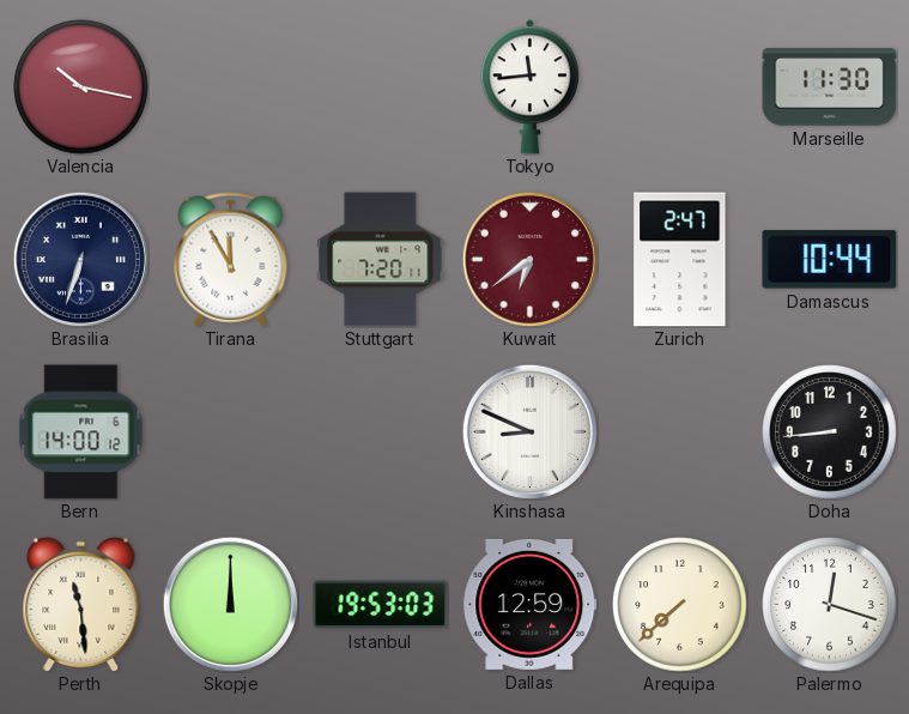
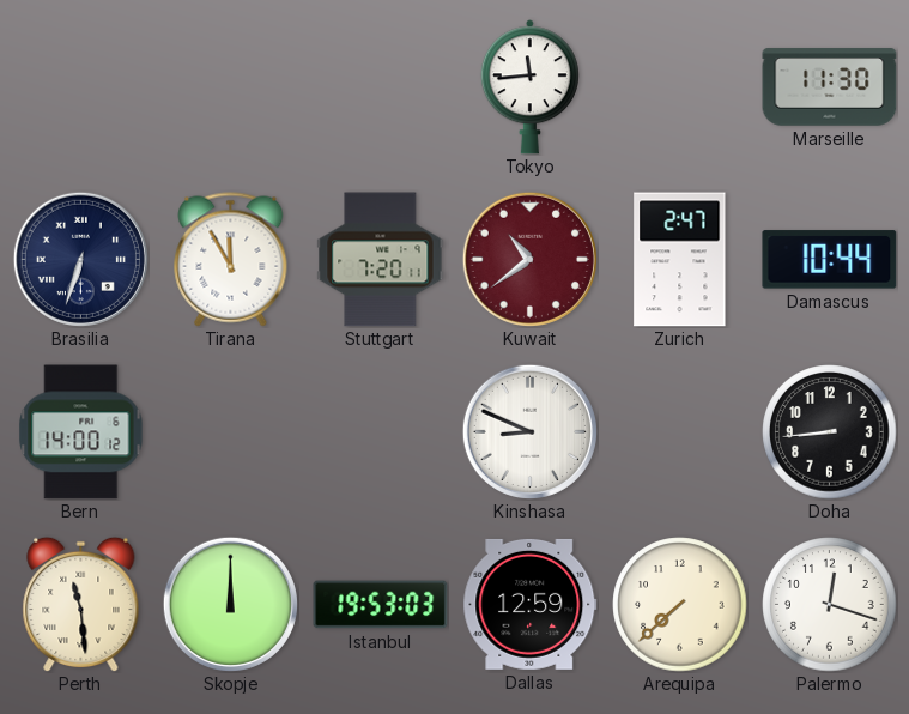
Valencia: 10:17 -> none
Kuwait: 6:39 -> 10:39
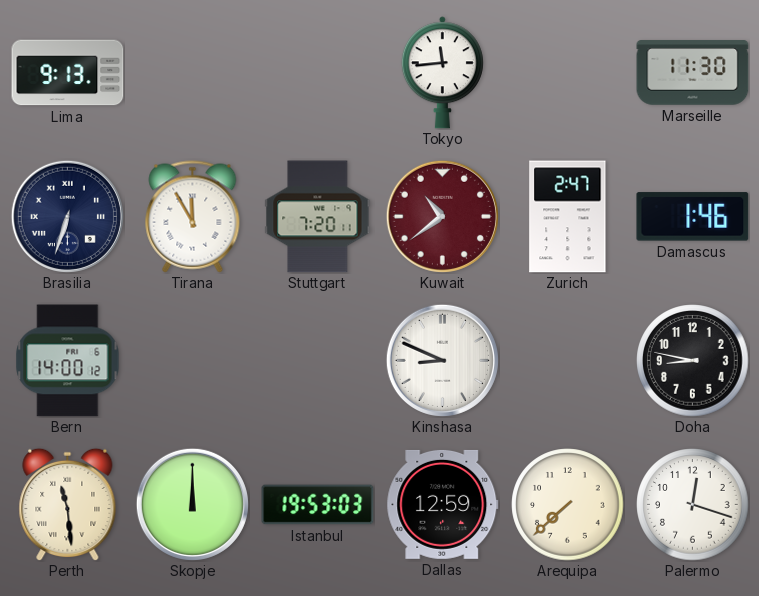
Lima: none -> 9:13
Damascus: 10:44 -> 1:46
Doha: 8:44 -> 8:47
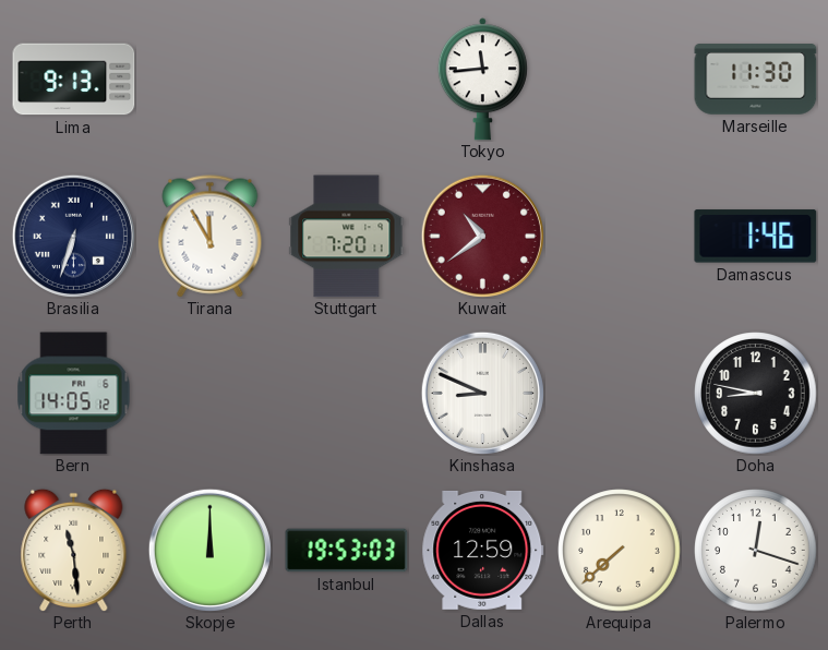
Zurich: 2:47 -> none
Bern: 14:00 -> 14:05
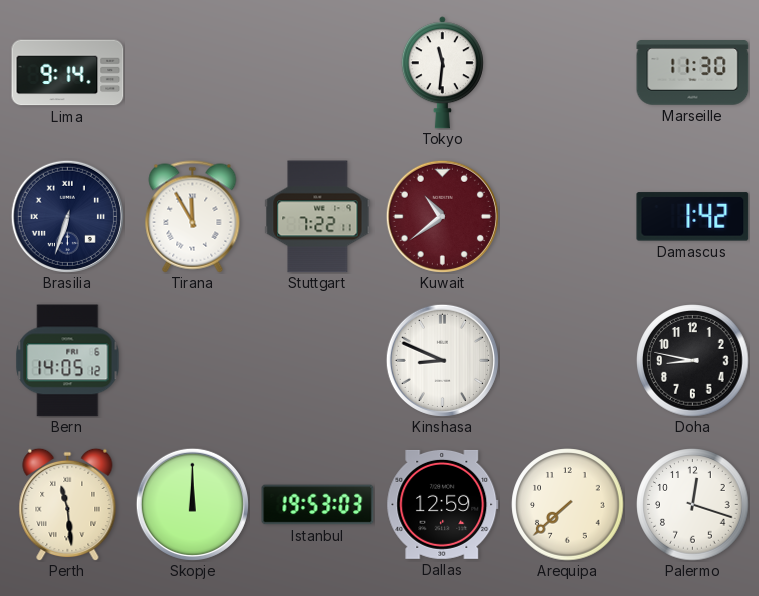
Lima: 9:13 -> 9:14
Tokyo: 11:44 -> 11:31
Stuttgart: 7:20 -> 7:22
Damascus: 1:46 -> 1:42
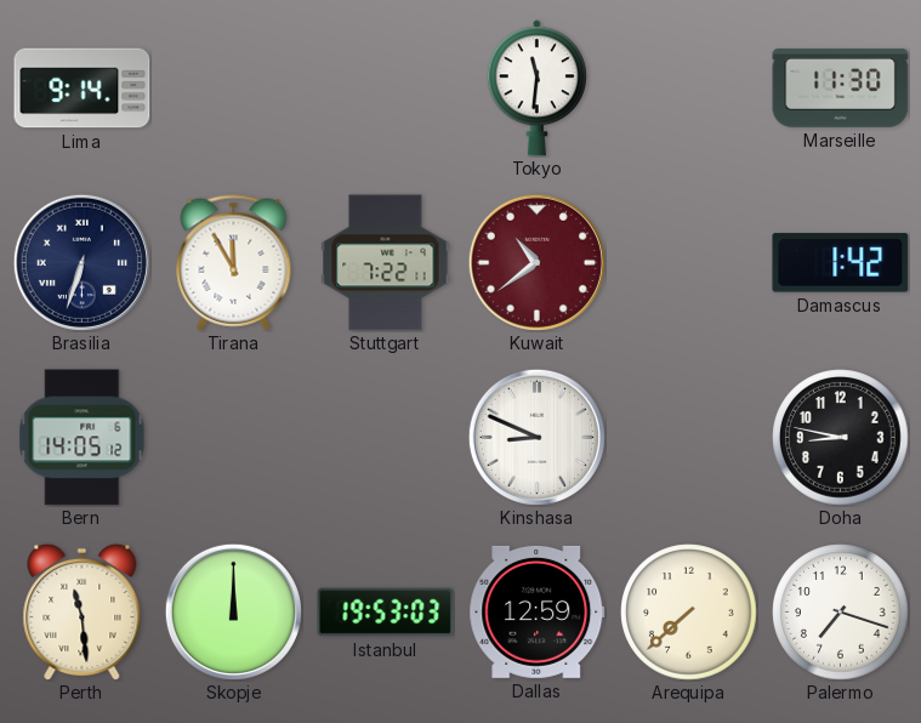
Palermo: 12:18 -> 7:18
